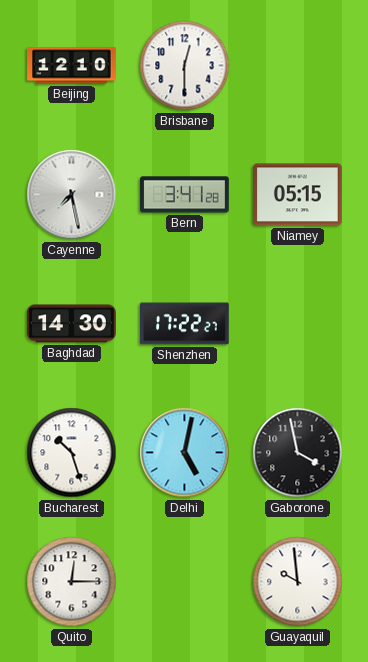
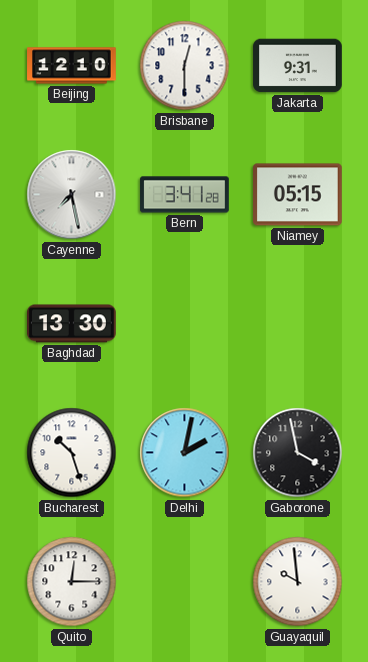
Jakarta: none -> 9:31
Baghdad: 14:30 -> 13:30
Shenzhen: 17:22 -> none
Delhi: 5:02 -> 2:02
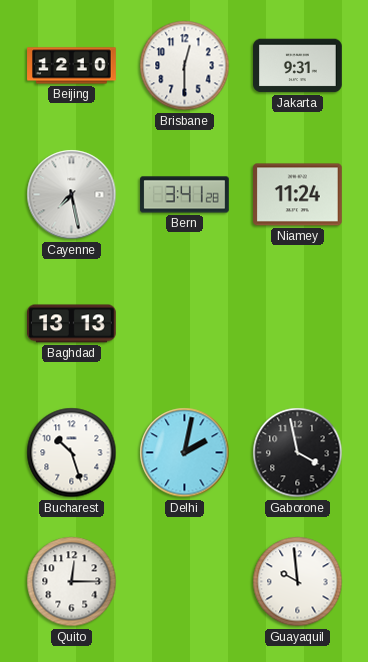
Niamey: 05:15 -> 11:24
Baghdad: 13:30 -> 13:13
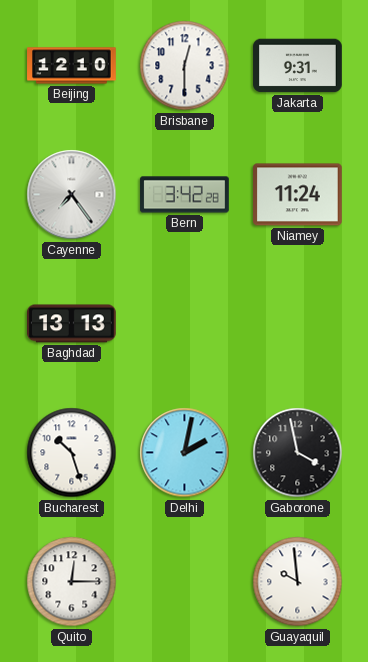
Cayenne: 7:28 -> 7:24
Bern: 3:41 -> 3:42
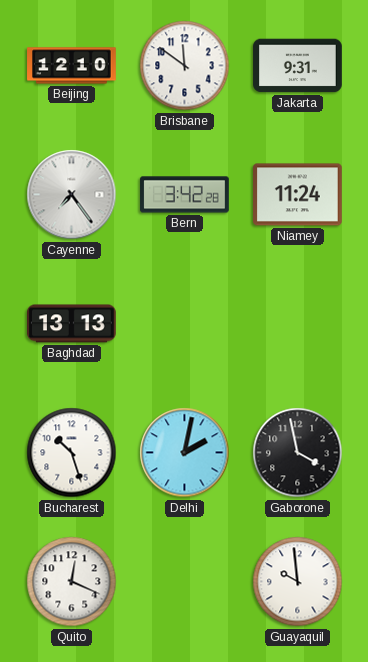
Brisbane: 12:30 -> 11:51
Quito: 12:15 -> 12:19
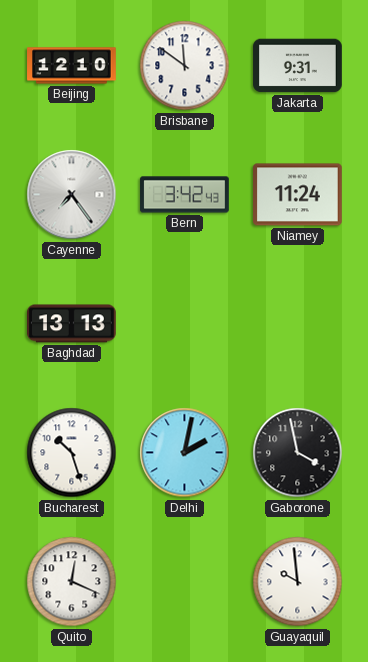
Bern: 3:42:28 -> 3:42:43
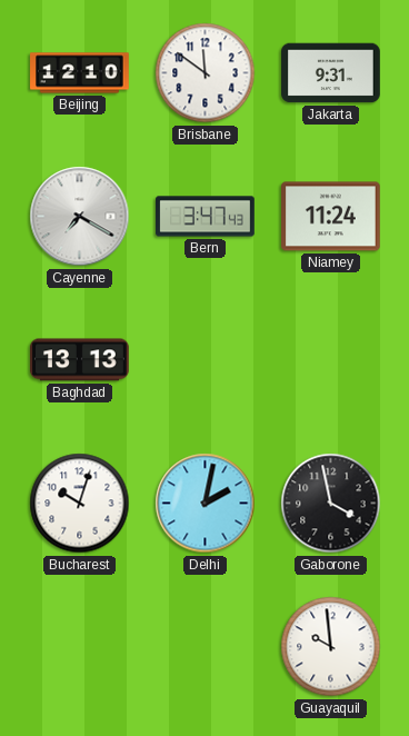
Cayenne: 7:24 -> 7:20
Bern: 3:42 -> 3:47
Bucharest: 10:27 -> 10:03
Quito: 12:19 -> none
